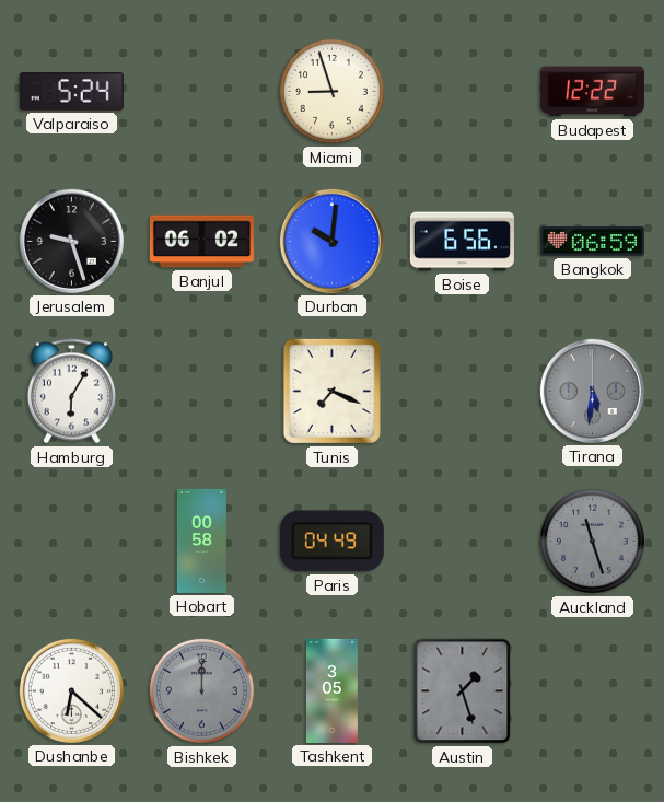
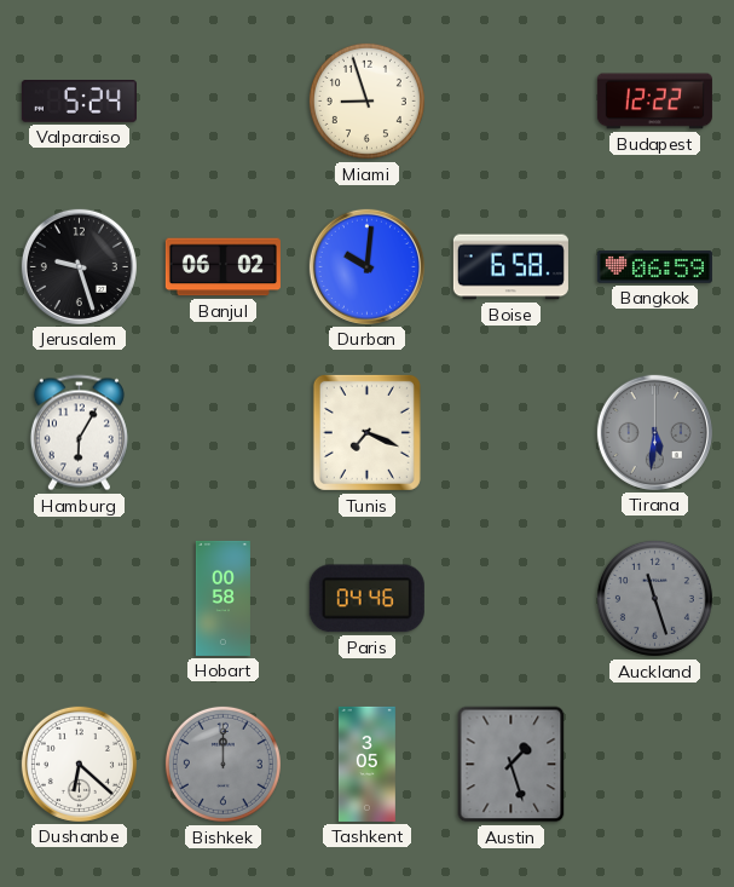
Boise: 6:56 -> 6:58
Paris: 04:49 -> 04:46
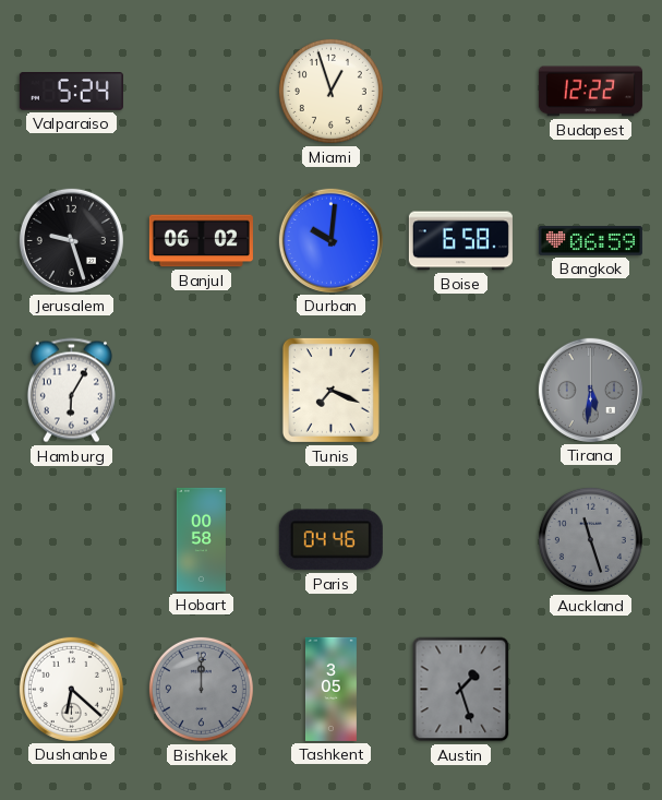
Miami: 8:57 -> 12:57
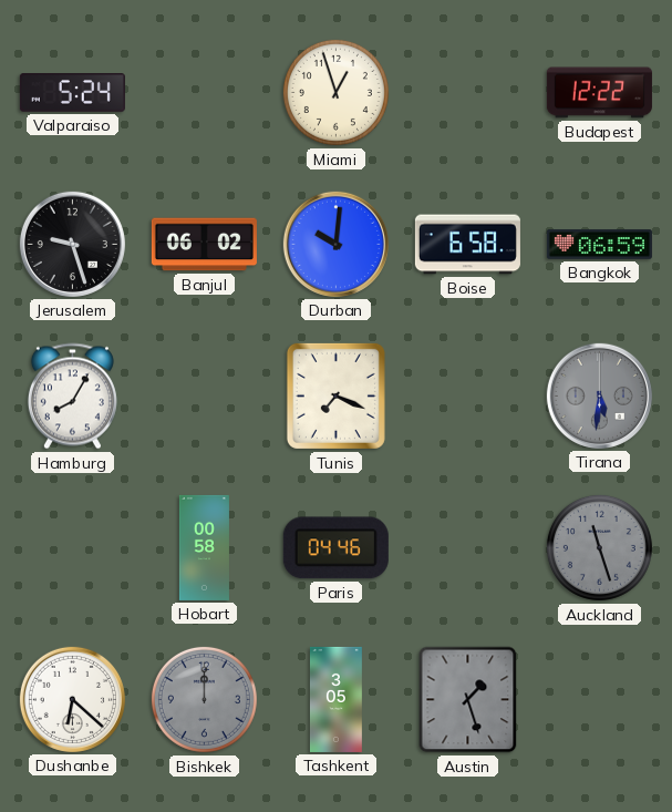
Hamburg: 6:05 -> 8:05
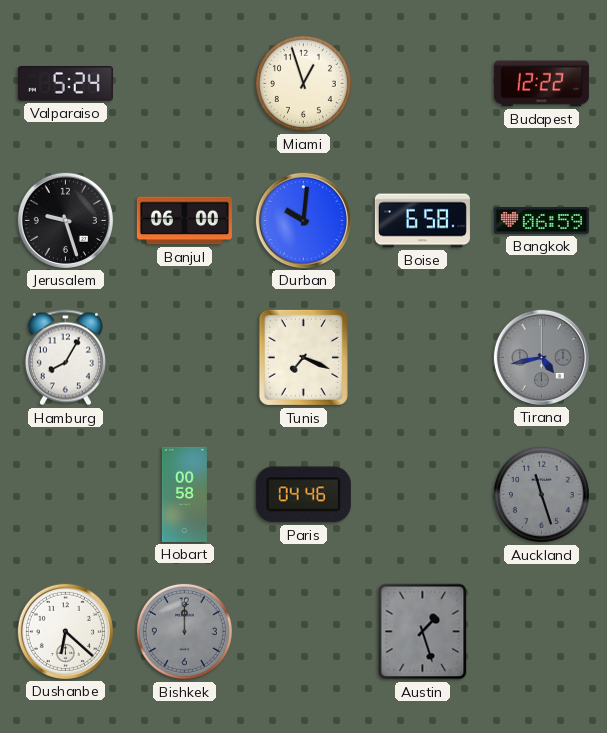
Banjul: 06:02 -> 06:00
Tirana: 5:31 -> 4:43
Tashkent: 3:05 -> none
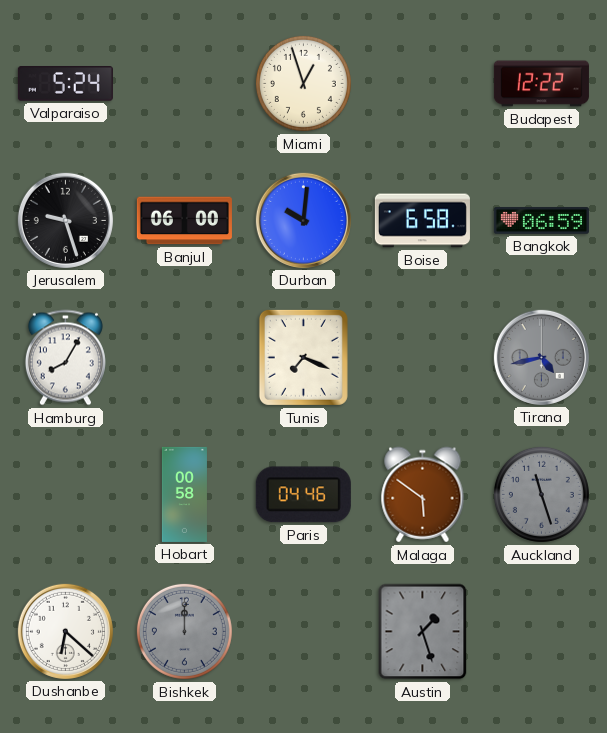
Malaga: none -> 5:51
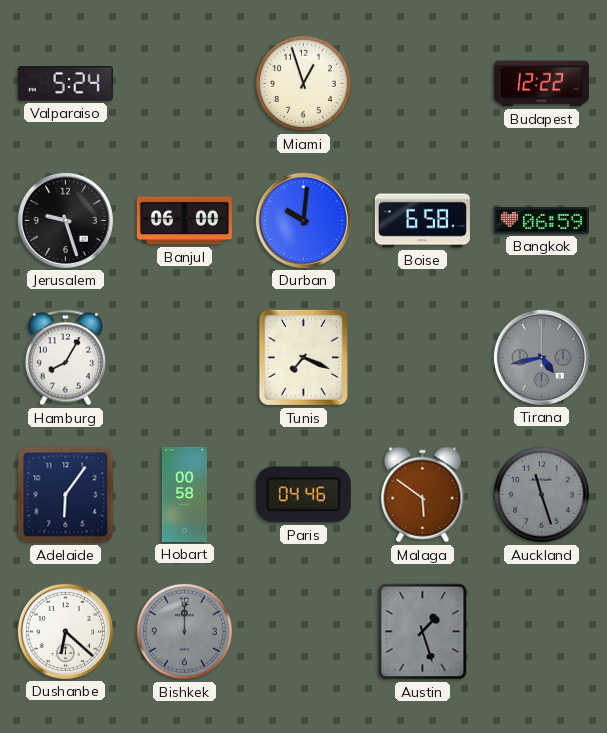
Adelaide: none -> 6:06
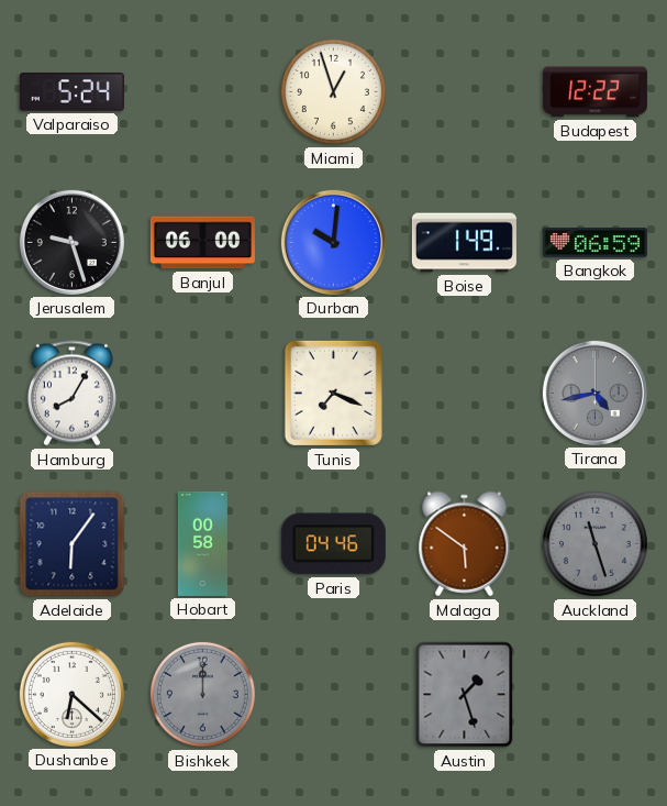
Boise: 6:58 -> 1:49
